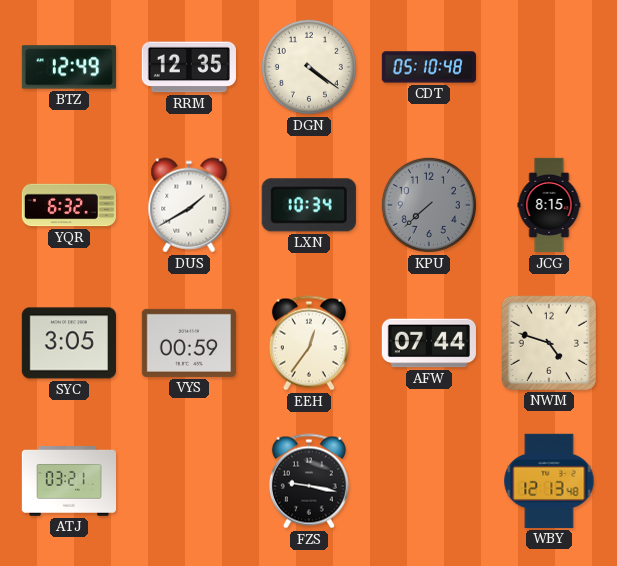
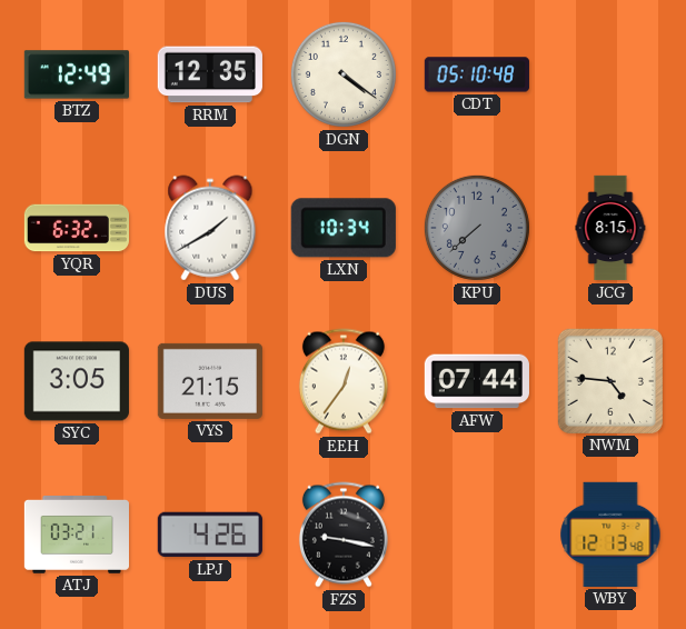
VYS: 00:59 -> 21:15
NWM: 4:48 -> 4:46
LPJ: none -> 4:26
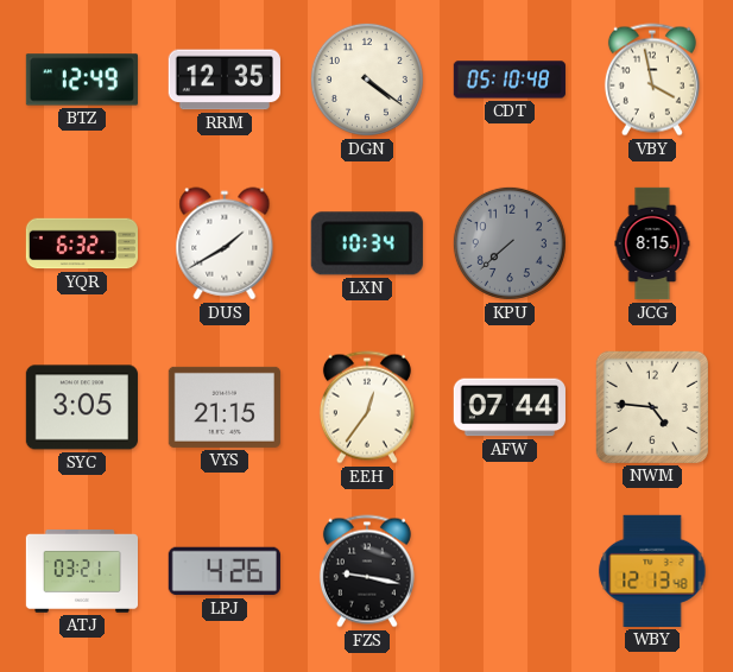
VBY: none -> 3:58
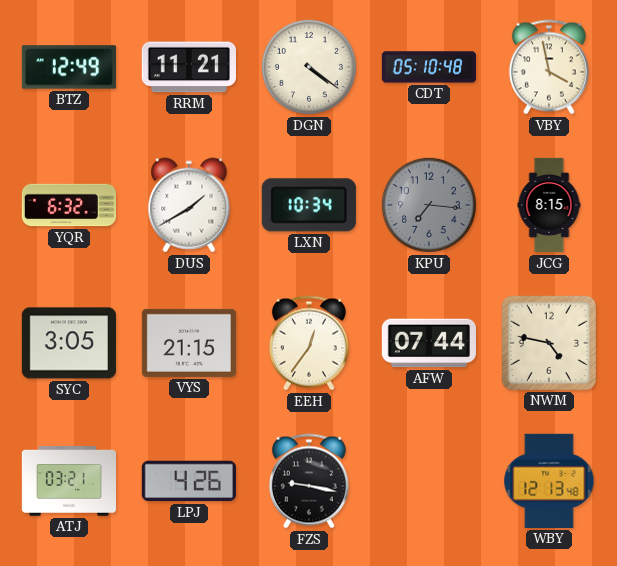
RRM: 12:35 -> 11:21
KPU: 7:38 -> 7:16
NWM: 4:46 -> 4:47
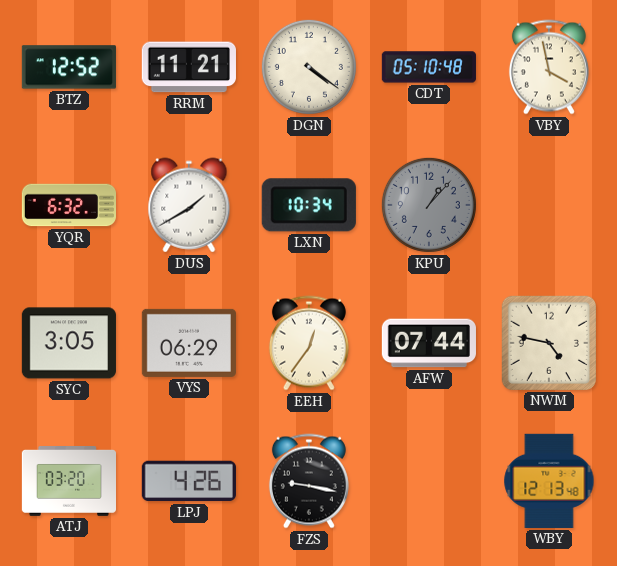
BTZ: 12:49 -> 12:52
KPU: 7:16 -> 1:07
JCG: 8:15 -> none
VYS: 21:15 -> 06:29
ATJ: 03:21 -> 03:20
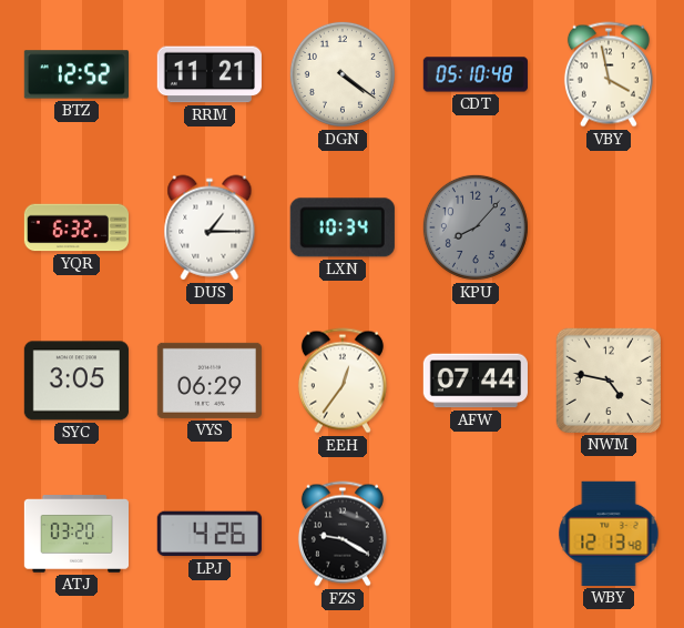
DUS: 1:40 -> 1:15
KPU: 1:07 -> 8:07
FZS: 9:17 -> 9:20
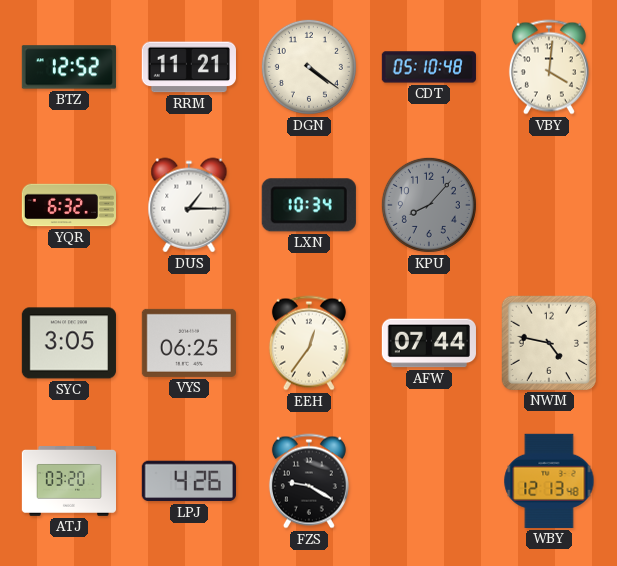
VBY: 3:58 -> 4:01
VYS: 06:29 -> 06:25
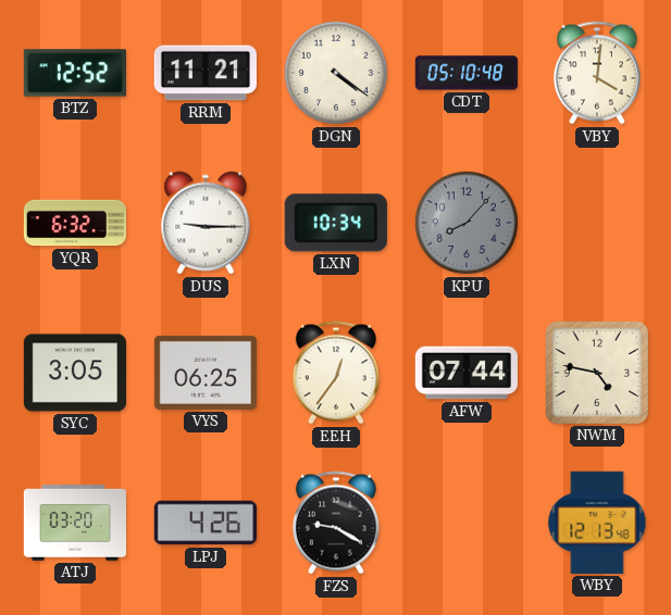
DUS: 1:15 -> 9:15
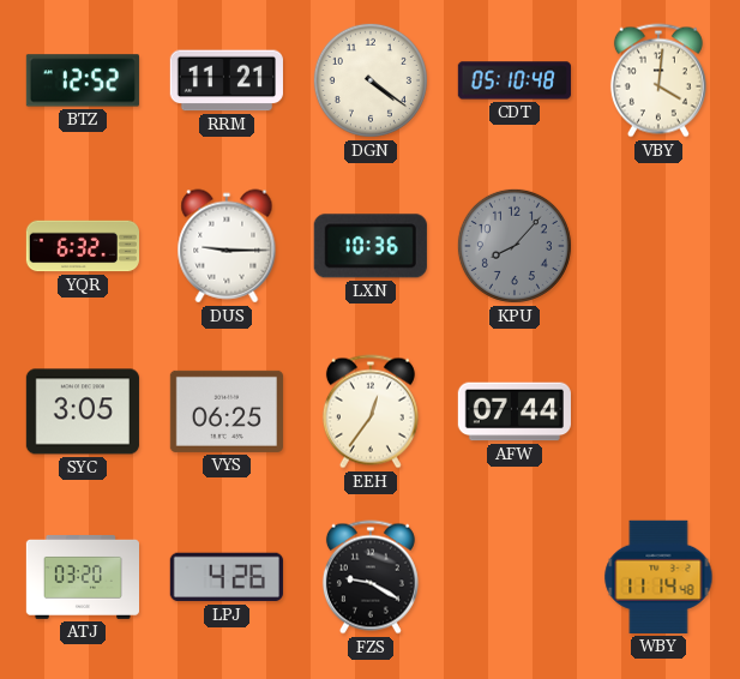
LXN: 10:34 -> 10:36
NWM: 4:47 -> none
WBY: 12:13 -> 11:14
